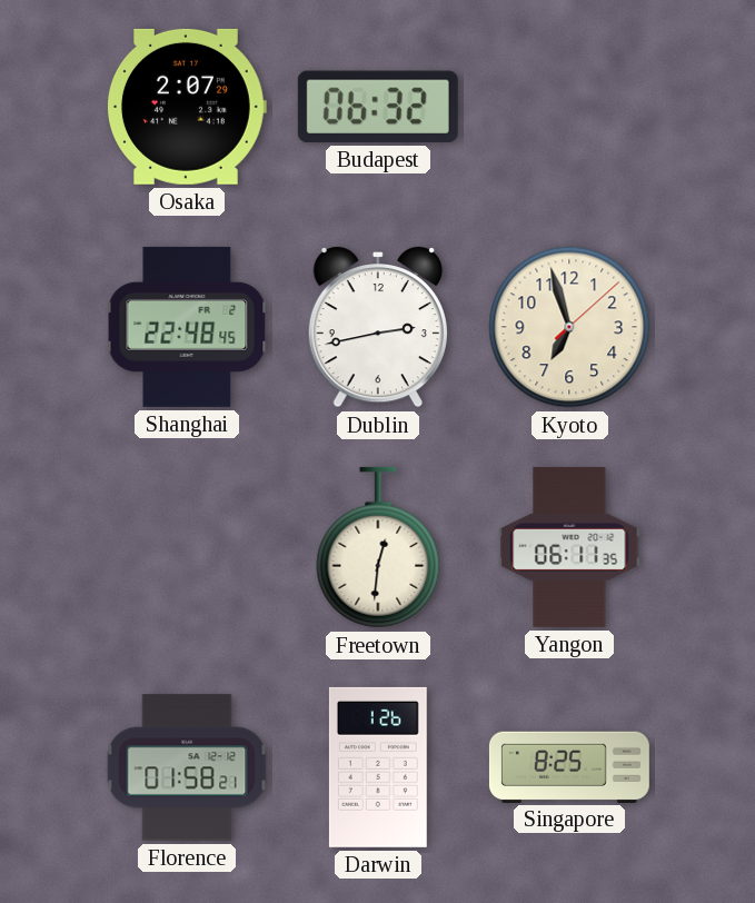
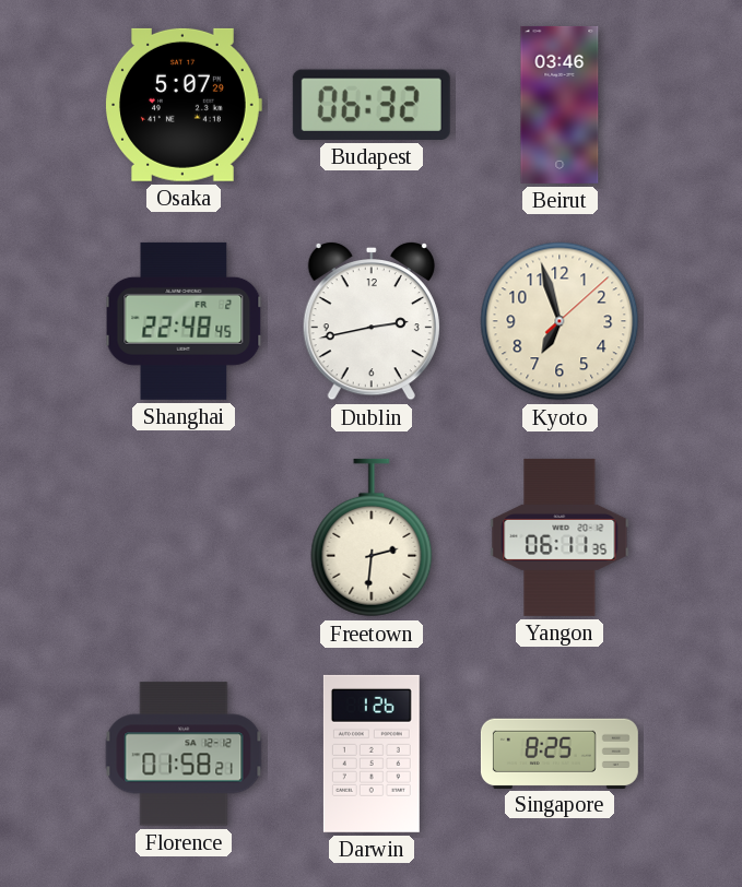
Osaka: 2:07 -> 5:07
Beirut: none -> 03:46
Freetown: 12:31 -> 2:31
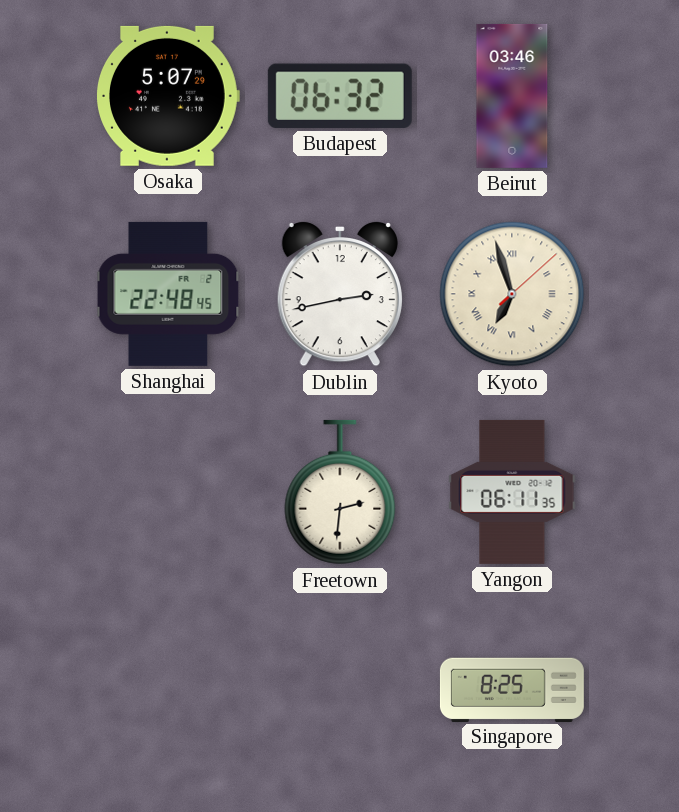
Kyoto numerals: Arabic -> Roman
Florence: 01:58 -> none
Darwin: 1:26 -> none
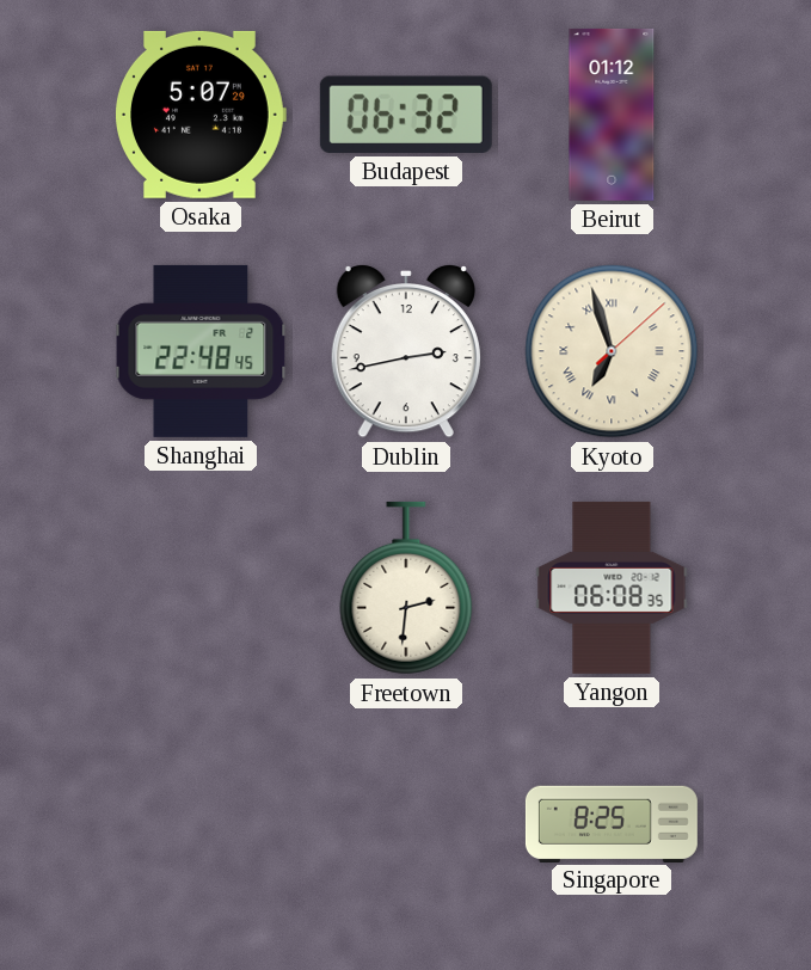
Beirut: 03:46 -> 01:12
Yangon: 06:11 -> 06:08
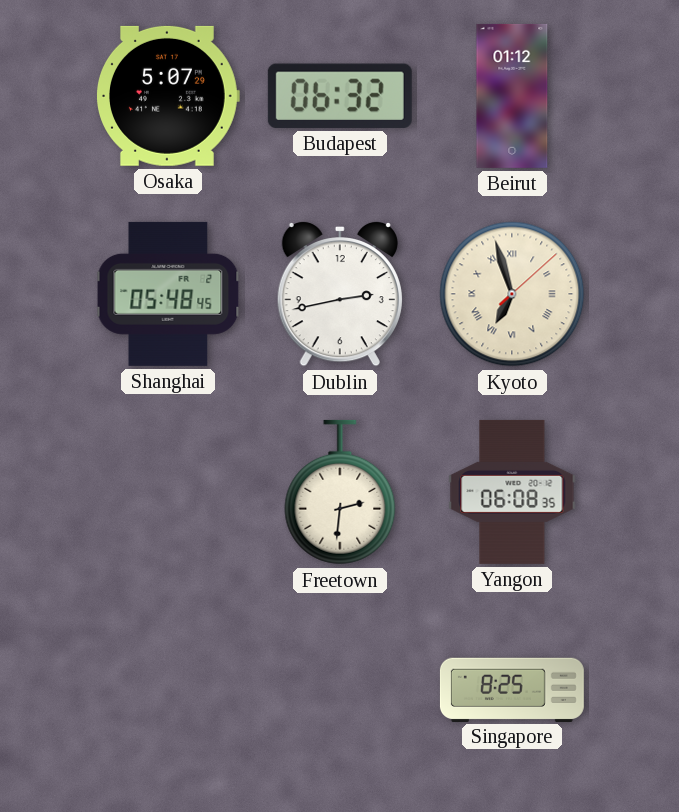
Shanghai: 22:48 -> 05:48
